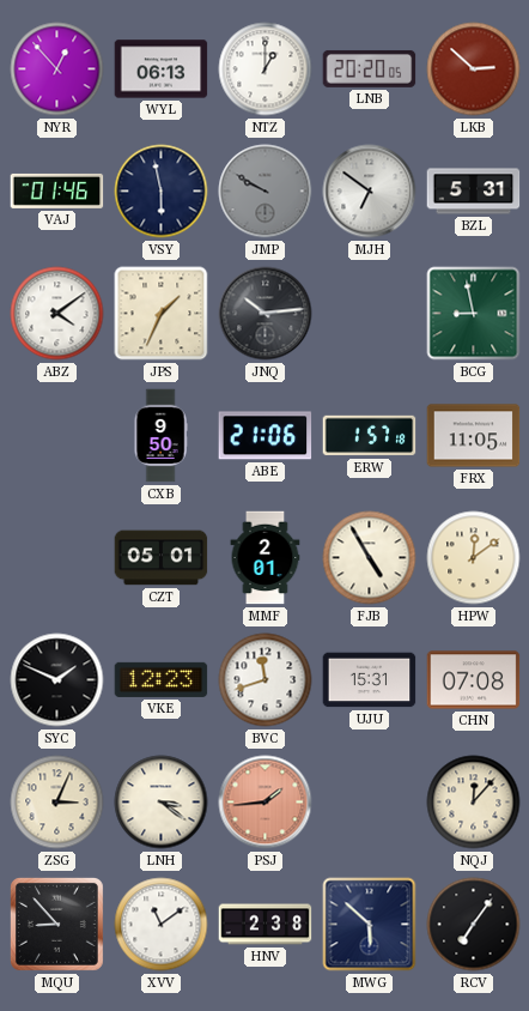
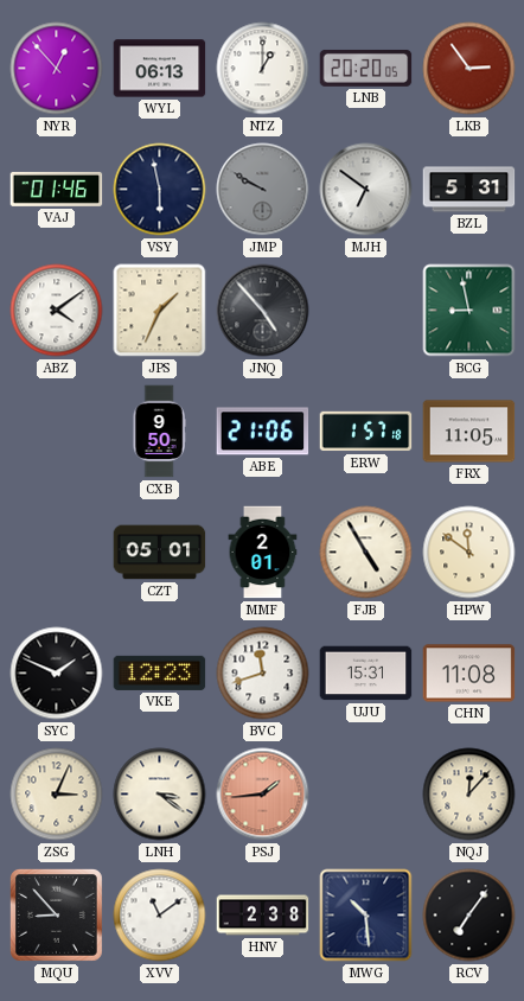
LKB: 2:52 -> 2:54
JNQ: 10:14 -> 4:53
HPW: 12:09 -> 11:51
CHN: 07:08 -> 11:08
MWG: 5:52 -> 10:29
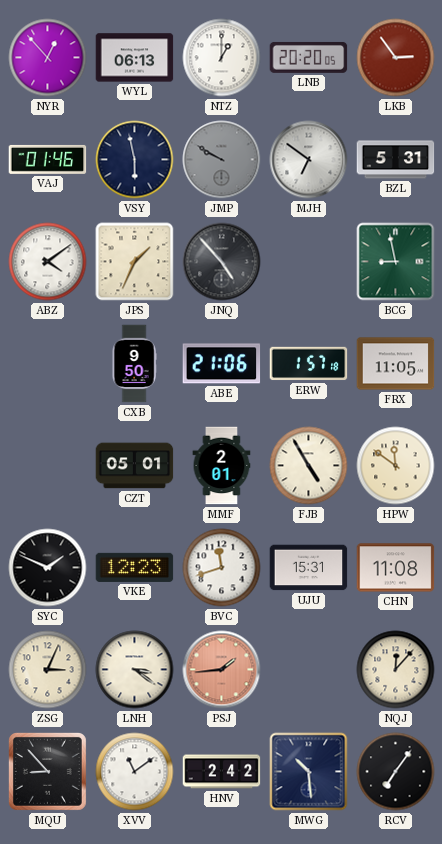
HNV: 2:38 -> 2:42
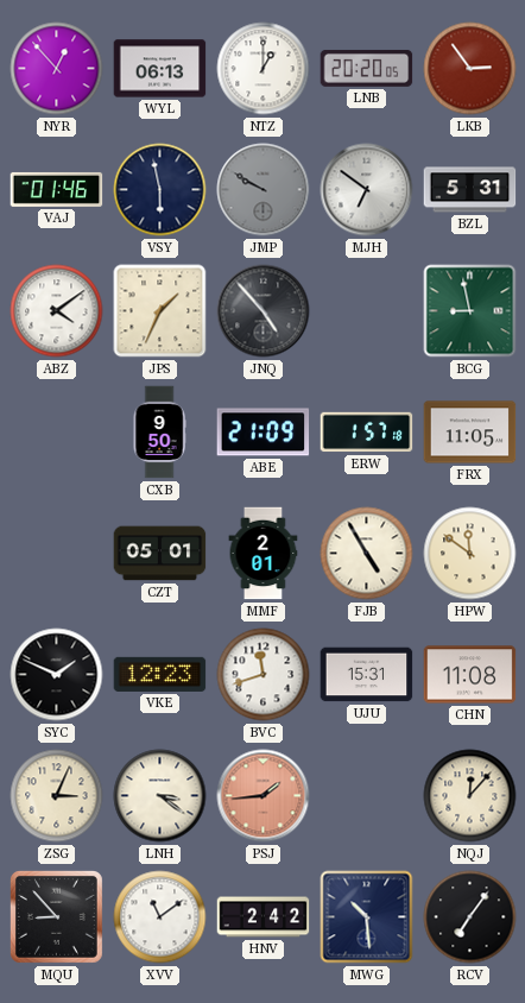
ABE: 21:06 -> 21:09
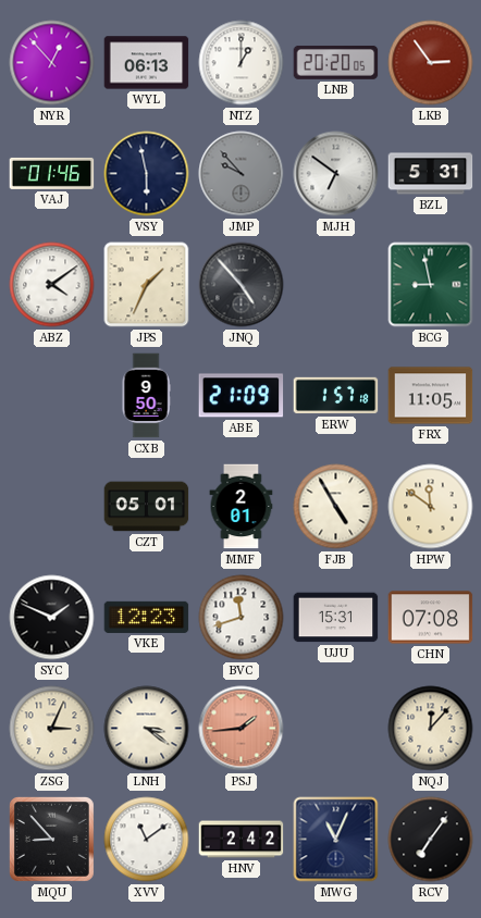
JMP: 9:50 -> 9:53
CHN: 11:08 -> 07:08
MWG: 10:29 -> 11:04
